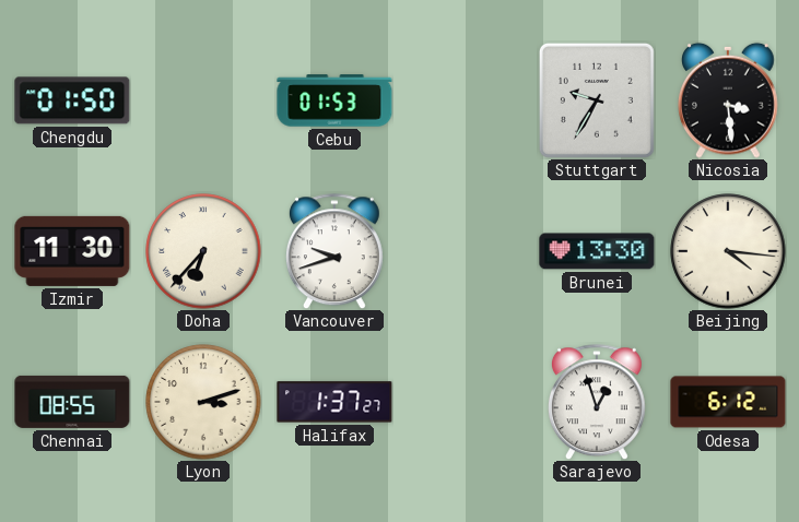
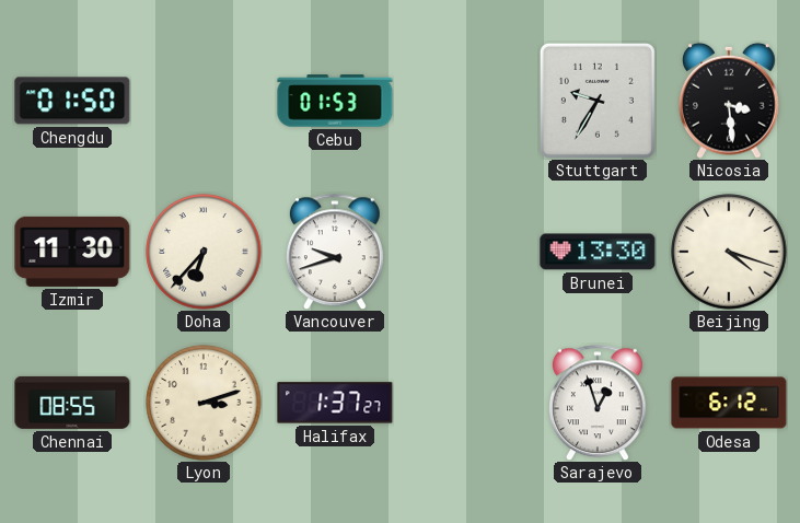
Beijing: 4:16 -> 4:18
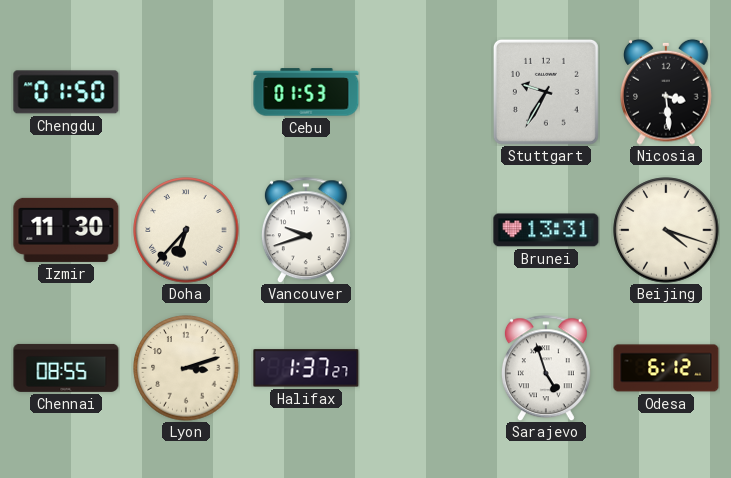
Brunei: 13:30 -> 13:31
Sarajevo: 12:57 -> 4:57
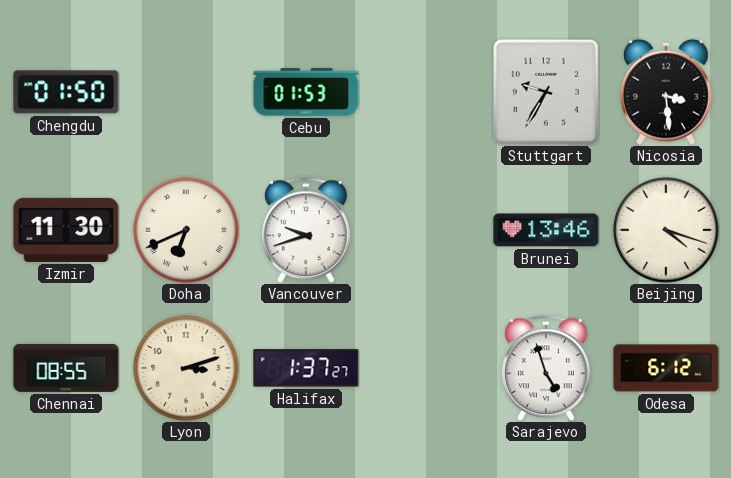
Doha: 6:37 -> 6:41
Brunei: 13:31 -> 13:46
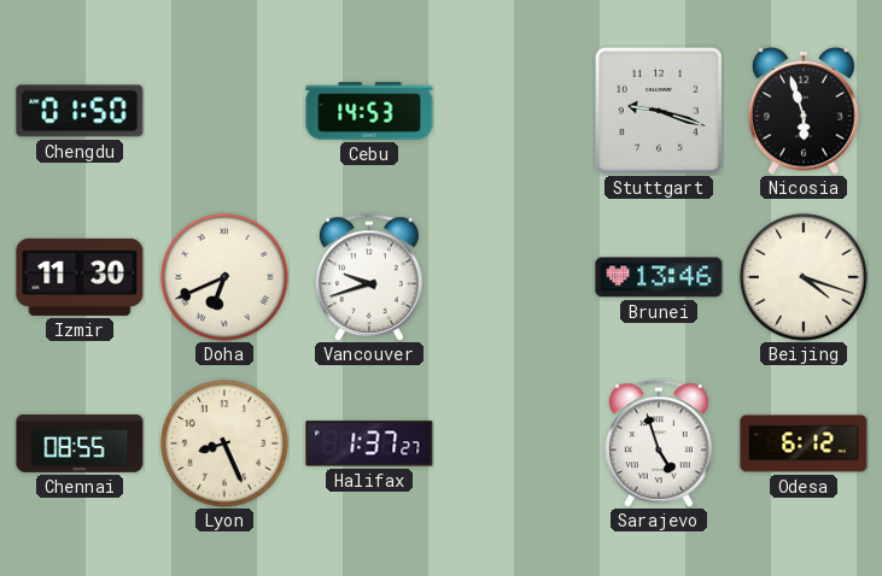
Cebu: 01:53 -> 14:53
Stuttgart: 9:35 -> 9:18
Nicosia: 3:29 -> 5:57
Lyon: 3:12 -> 8:26
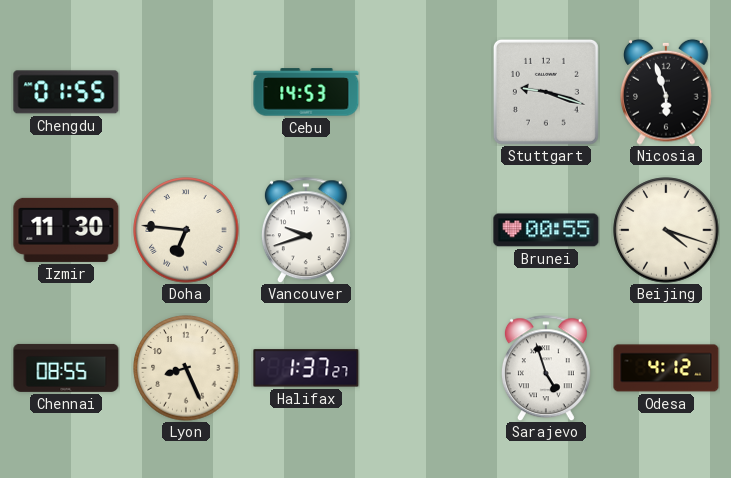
Chengdu: 01:50 -> 01:55
Doha: 6:41 -> 6:46
Brunei: 13:46 -> 00:55
Odesa: 6:12 -> 4:12
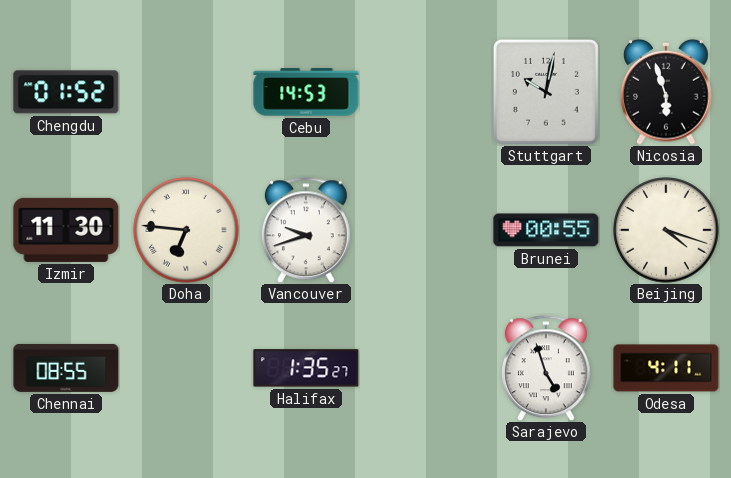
Chengdu: 01:55 -> 01:52
Stuttgart: 9:18 -> 10:02
Lyon: 8:26 -> none
Halifax: 1:37 -> 1:35
Odesa: 4:12 -> 4:11
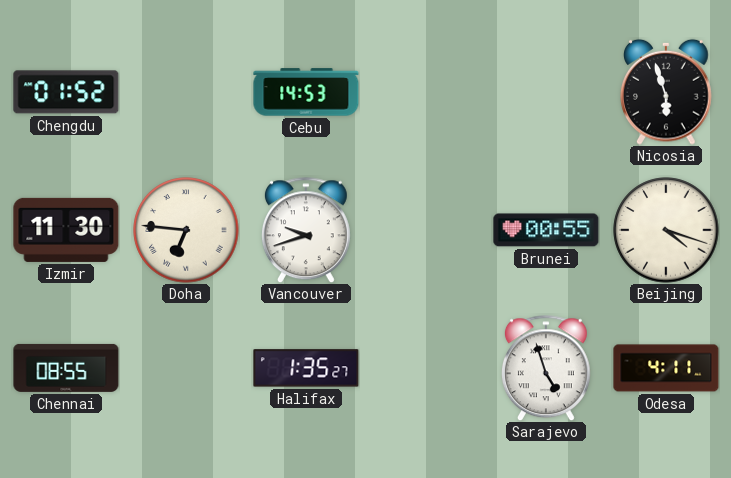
Stuttgart: 10:02 -> none
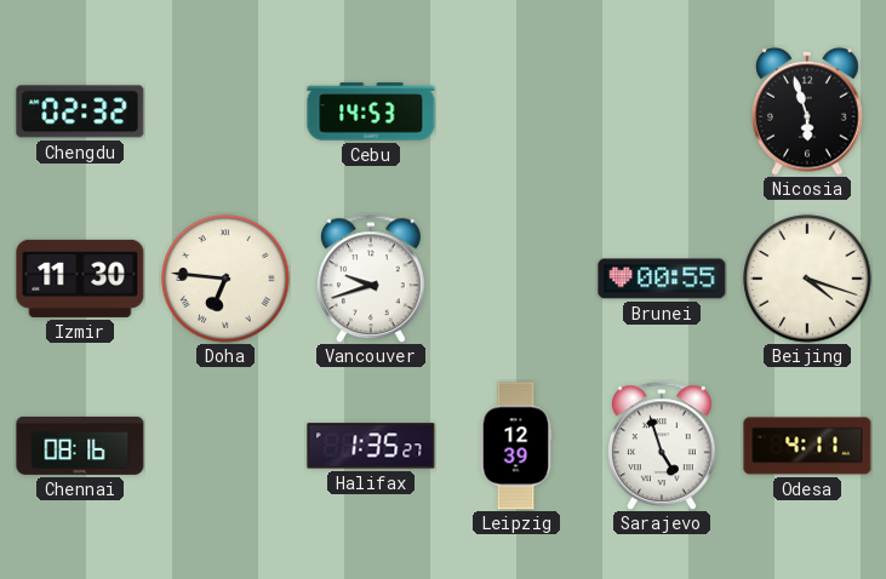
Chengdu: 01:52 -> 02:32
Chennai: 08:55 -> 08:16
Leipzig: none -> 12:39
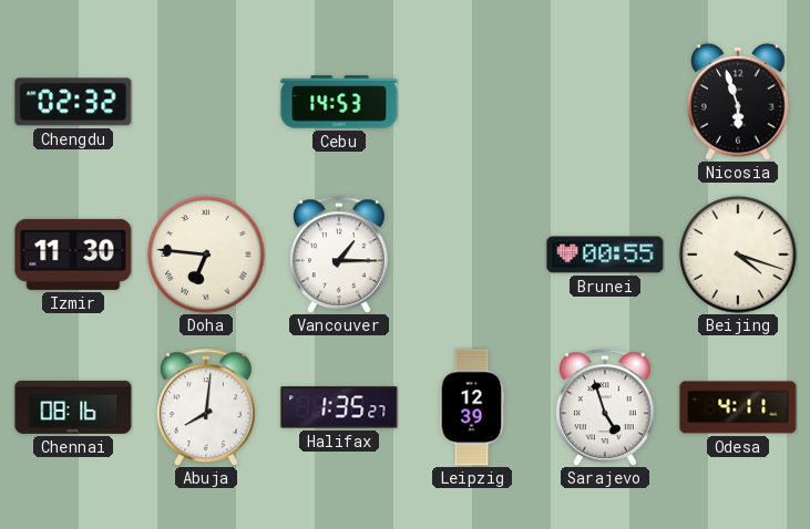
Vancouver: 9:42 -> 1:15
Abuja: none -> 8:01
